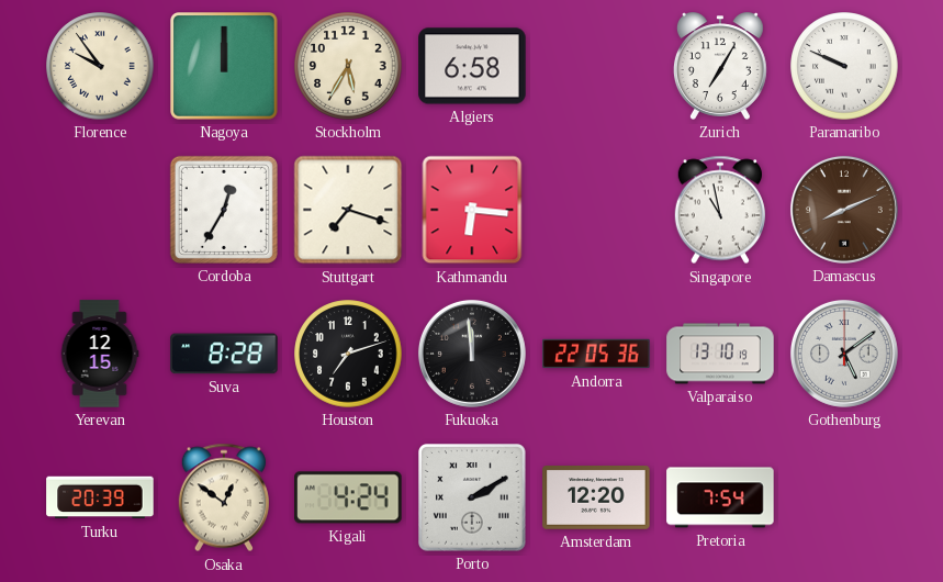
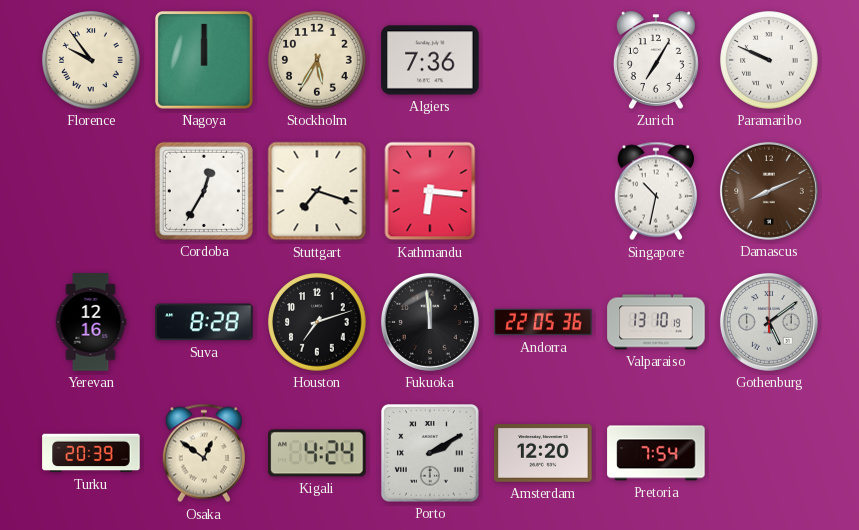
Algiers: 6:58 -> 7:36
Singapore: 10:58 -> 10:32
Yerevan: 12:15 -> 12:16
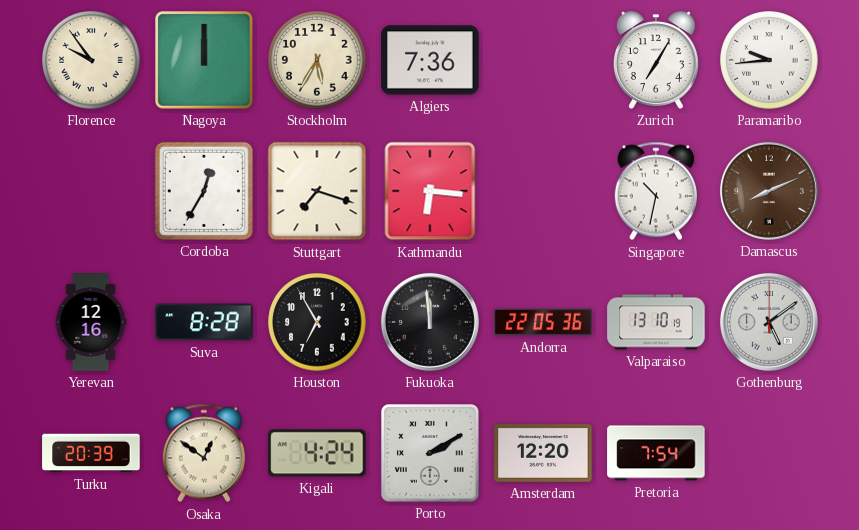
Paramaribo: 9:49 -> 9:44
Houston: 7:12 -> 6:55
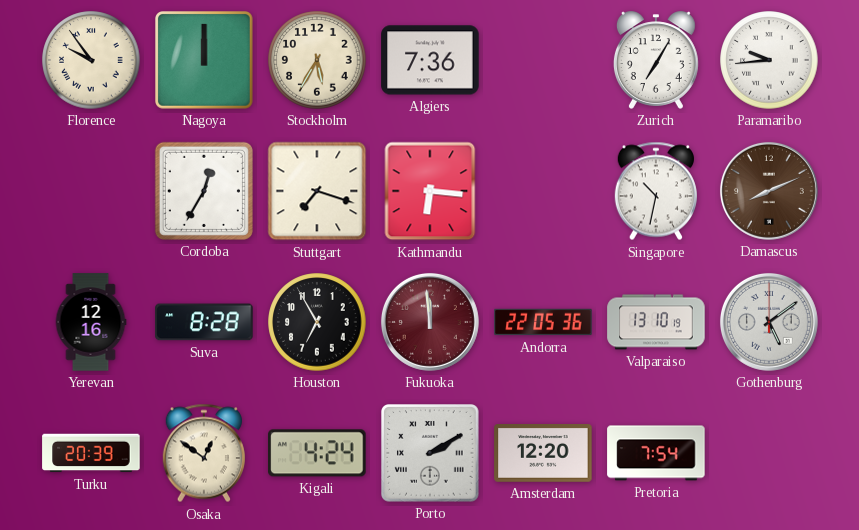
Fukuoka dial: black -> burgundy
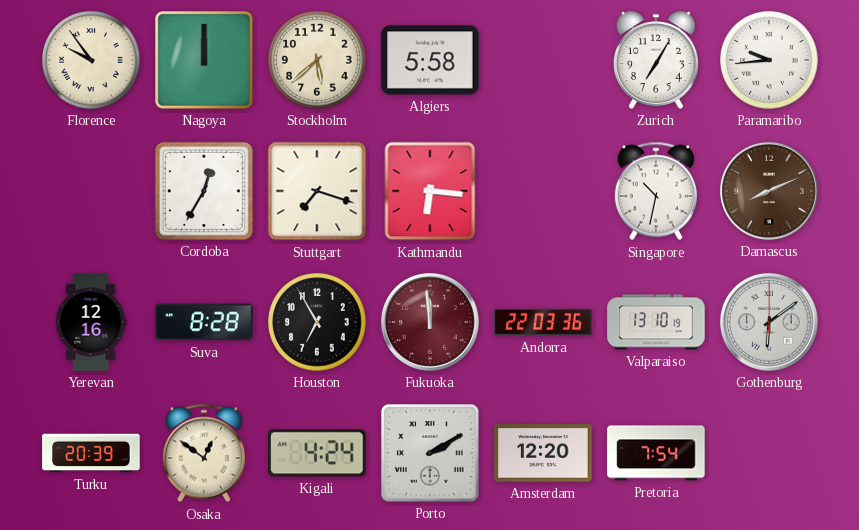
Stockholm: 5:35 -> 5:38
Algiers: 7:36 -> 5:58
Andorra: 22:05 -> 22:03
Gothenburg: 5:09 -> 6:09
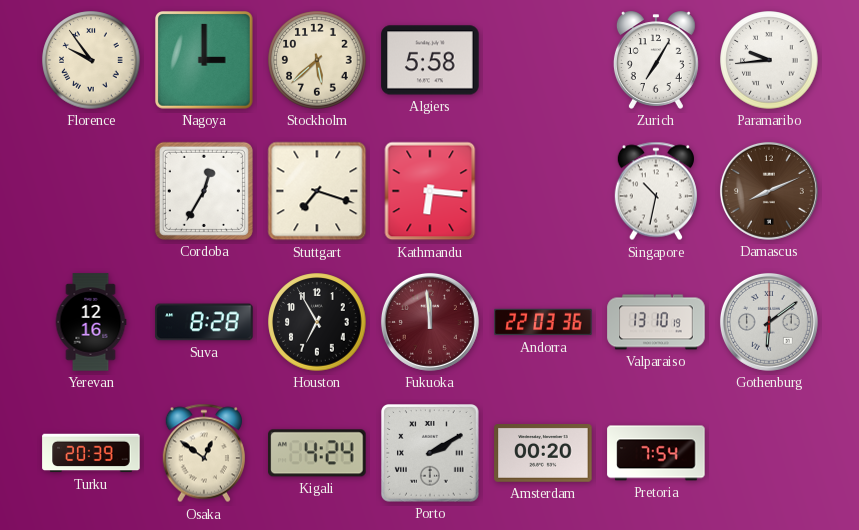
Nagoya: 12:00 -> 3:00
Amsterdam: 12:20 -> 00:20
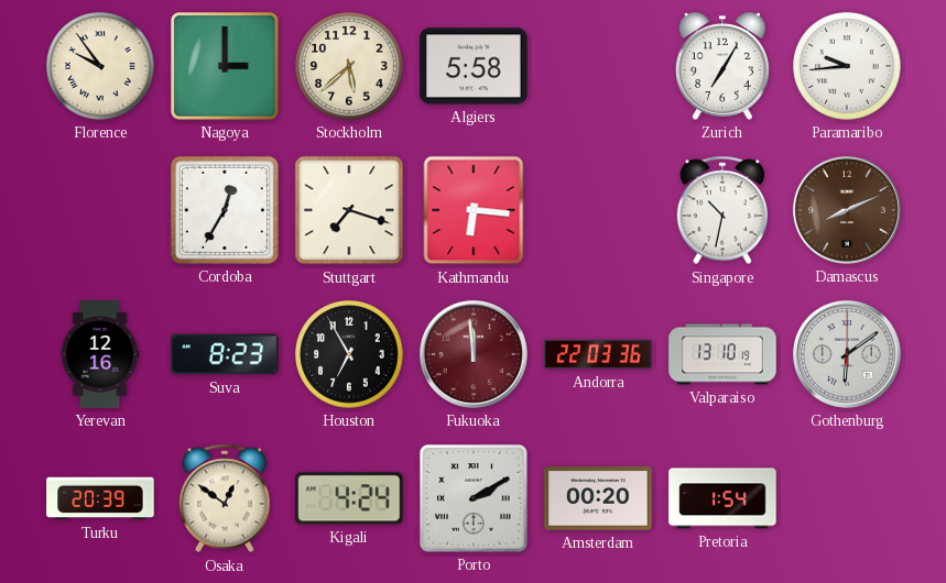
Suva: 8:28 -> 8:23
Pretoria: 7:54 -> 1:54
